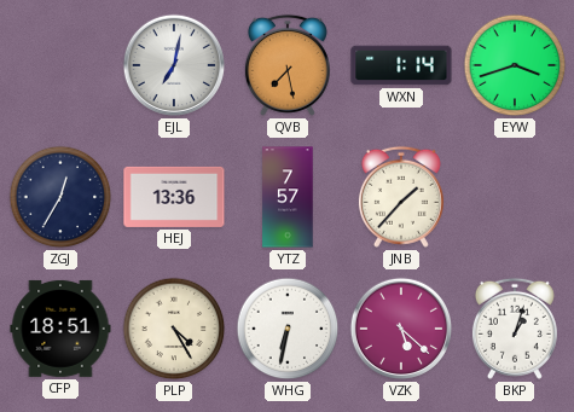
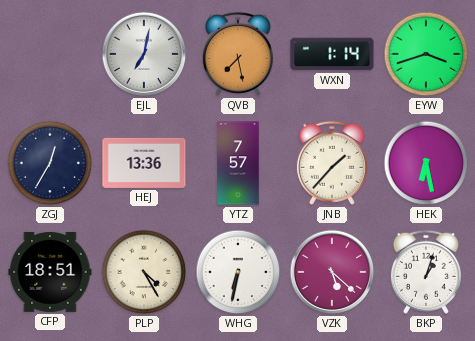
HEK: none -> 6:28
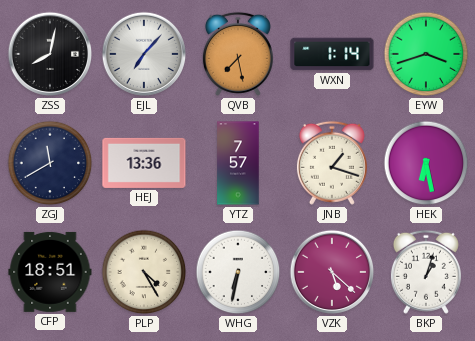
ZSS: none -> 8:02
EJL: 7:02 -> 7:07
ZGJ: 12:35 -> 11:40
JNB: 1:37 -> 1:18
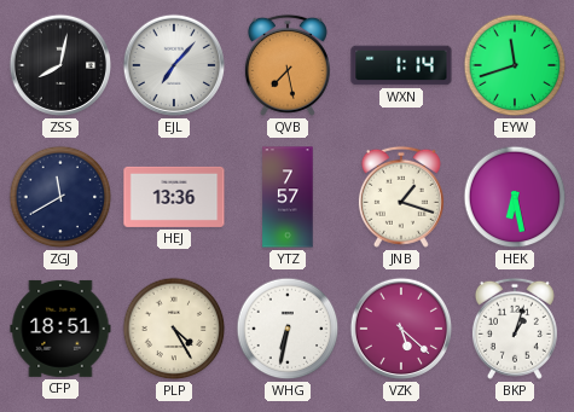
EYW: 3:42 -> 11:42
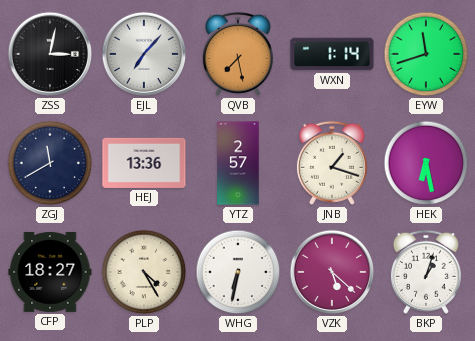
ZSS: 8:02 -> 3:02
YTZ: 7:57 -> 2:57
CFP: 18:51 -> 18:27
